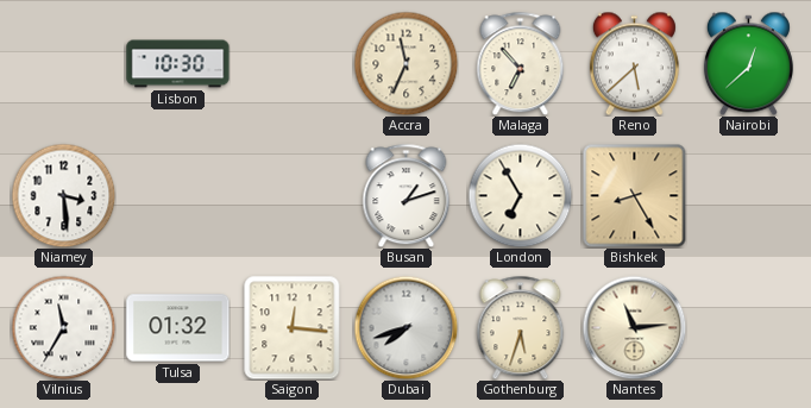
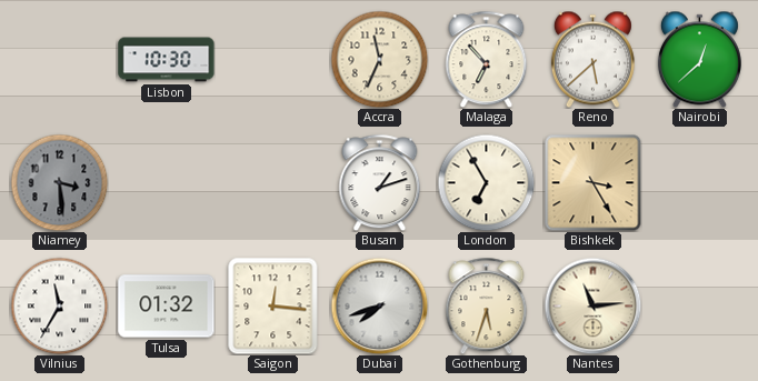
Niamey dial: white -> grey
Bishkek: 8:25 -> 3:25
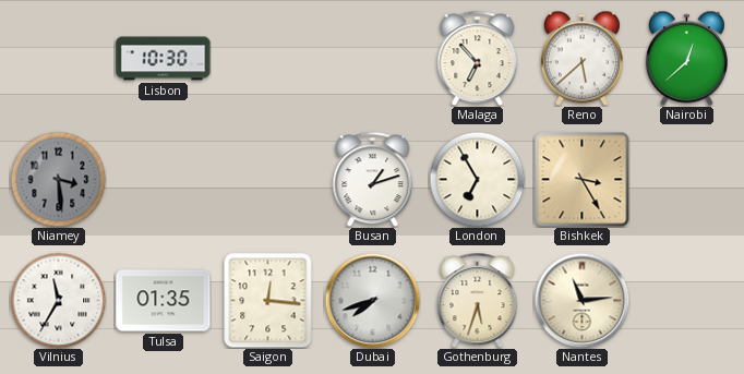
Accra: 11:34 -> none
Tulsa: 01:32 -> 01:35
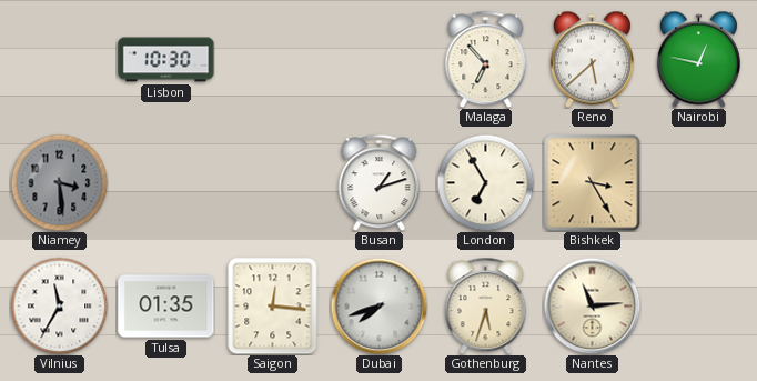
Nairobi: 12:38 -> 12:47
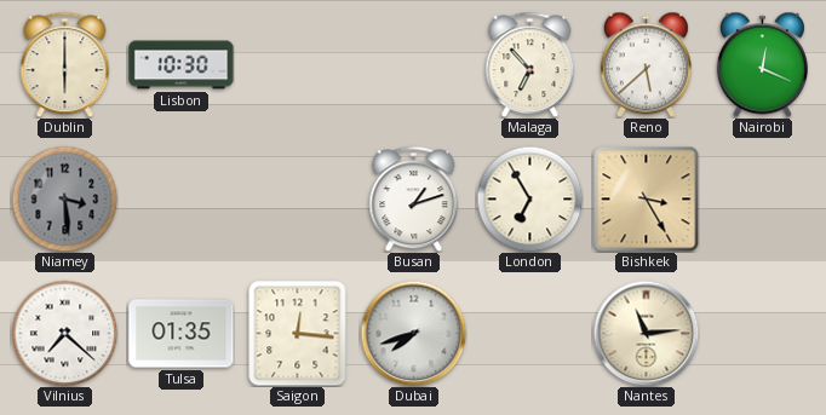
Dublin: none -> 6:00
Nairobi: 12:47 -> 12:19
Vilnius: 11:35 -> 7:22
Gothenburg: 5:33 -> none
